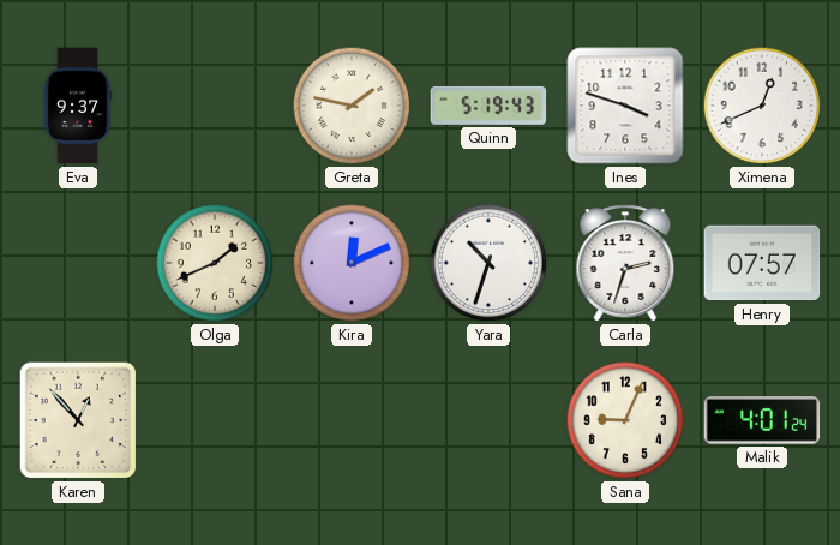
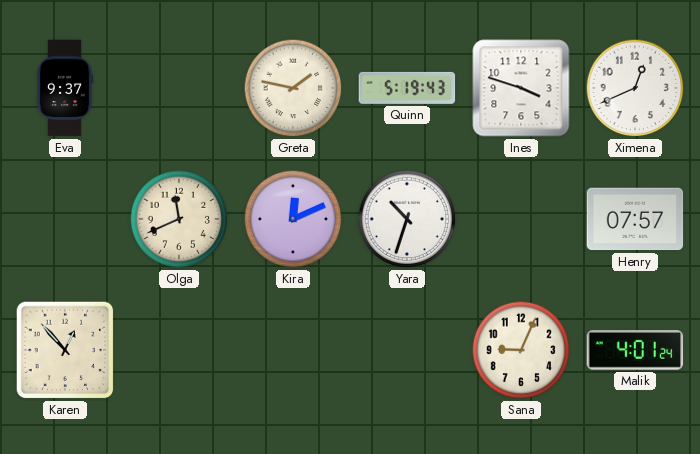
Olga: 1:41 -> 11:41
Carla: 2:33 -> none
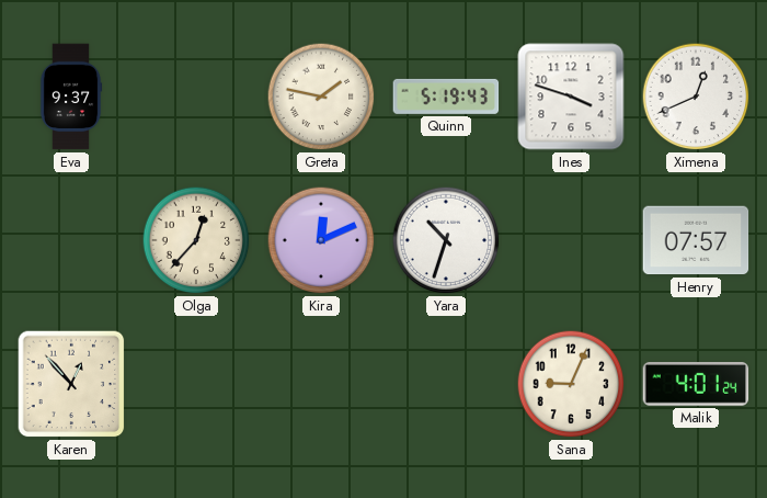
Olga: 11:41 -> 12:37
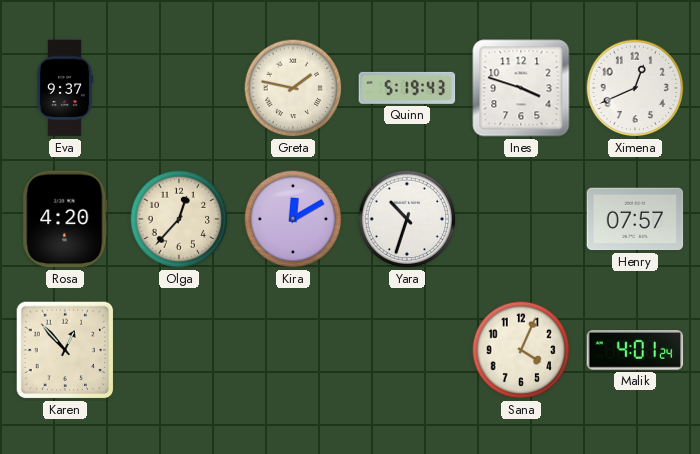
Rosa: none -> 4:20
Kira: 12:11 -> 12:10
Sana: 9:04 -> 4:04
